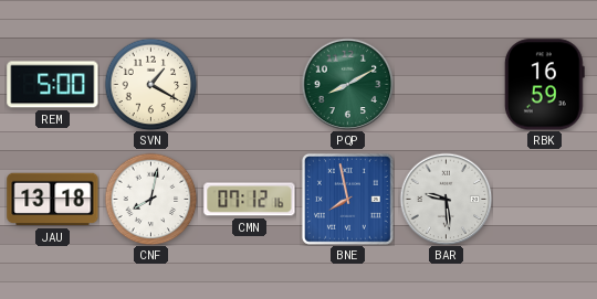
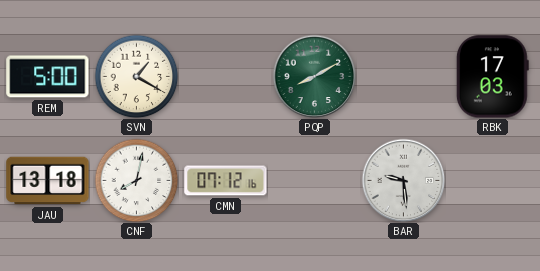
RBK: 16:59 -> 17:03
BNE: 7:58 -> none
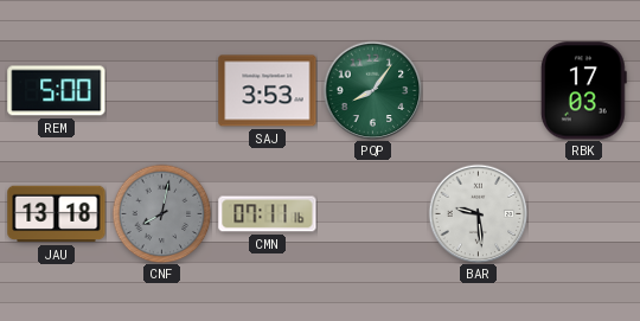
SVN: 1:20 -> none
SAJ: none -> 3:53
PQP: 8:10 -> 8:06
CNF dial: white -> grey
CMN: 07:12 -> 07:11
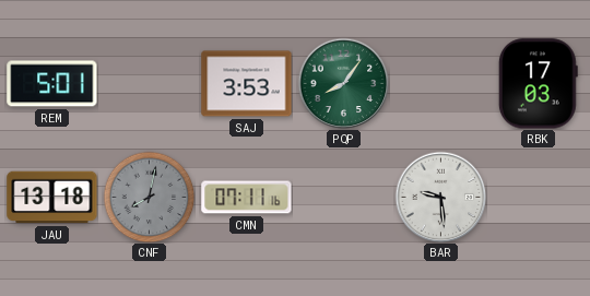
REM: 5:00 -> 5:01
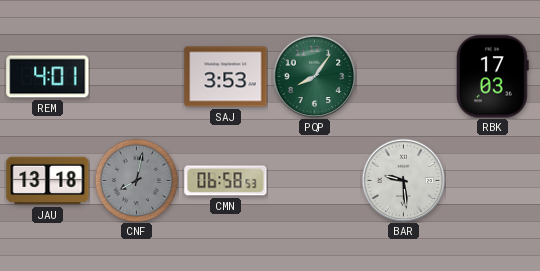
REM: 5:01 -> 4:01
CMN: 07:11 -> 06:58
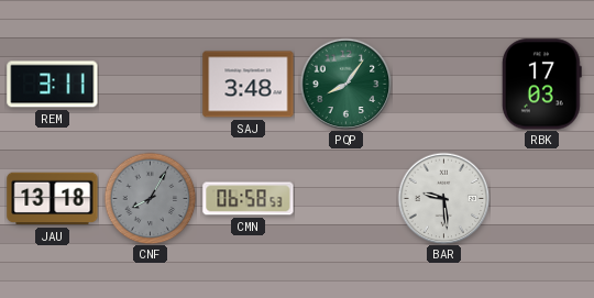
REM: 4:01 -> 3:11
SAJ: 3:53 -> 3:48
CNF: 8:02 -> 8:05
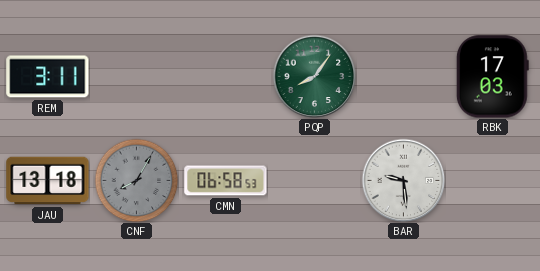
SAJ: 3:48 -> none
